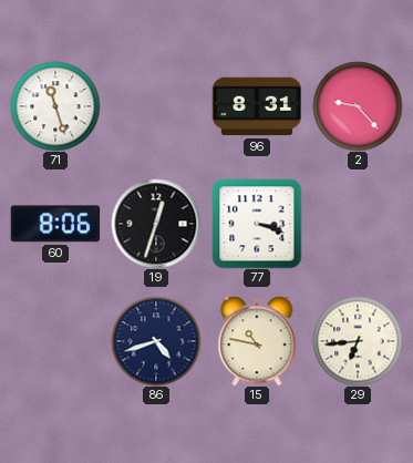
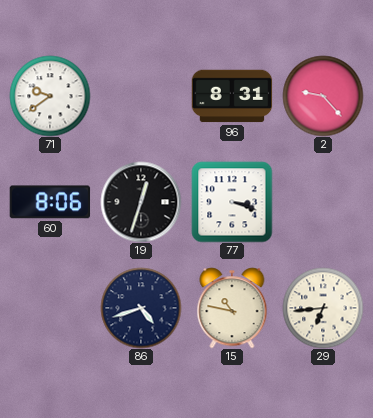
71: 11:27 -> 9:39
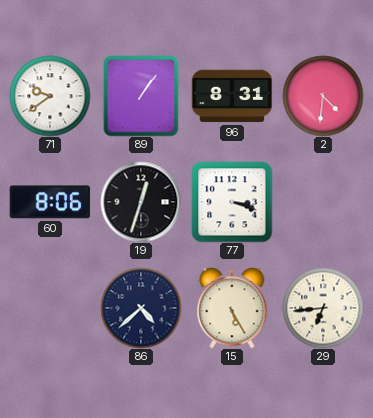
89: none -> 1:06
2: 9:23 -> 4:31
86: 4:42 -> 4:38
15: 10:47 -> 5:25
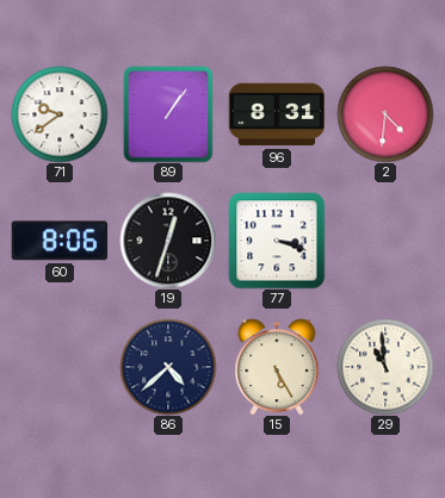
29: 6:44 -> 10:59
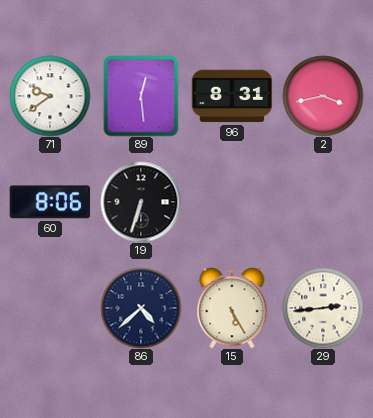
89: 1:06 -> 12:29
2: 4:31 -> 3:43
19: 12:33 -> 6:33
77: 3:18 -> none
29: 10:59 -> 2:44
